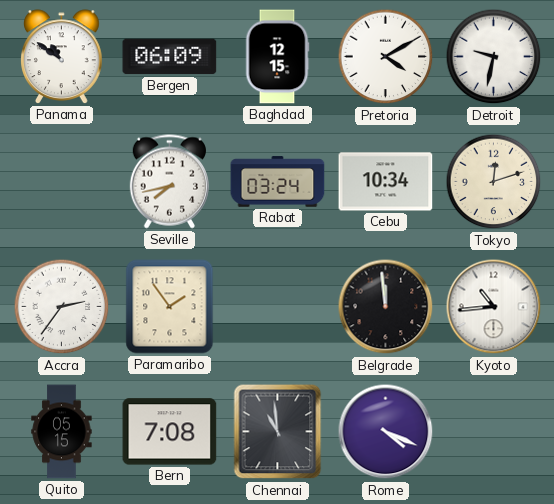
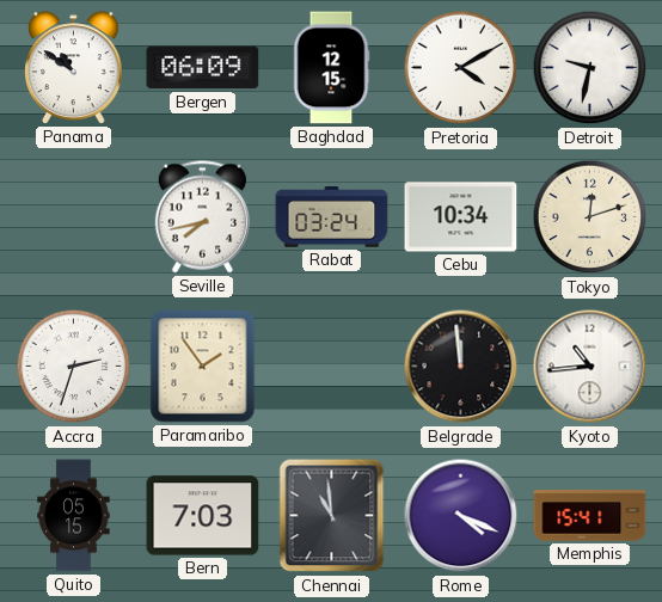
Accra: 2:36 -> 2:33
Bern: 7:08 -> 7:03
Memphis: none -> 15:41
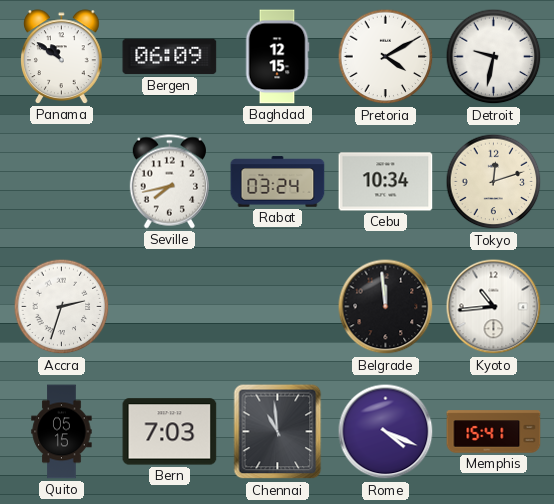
Paramaribo: 1:54 -> none
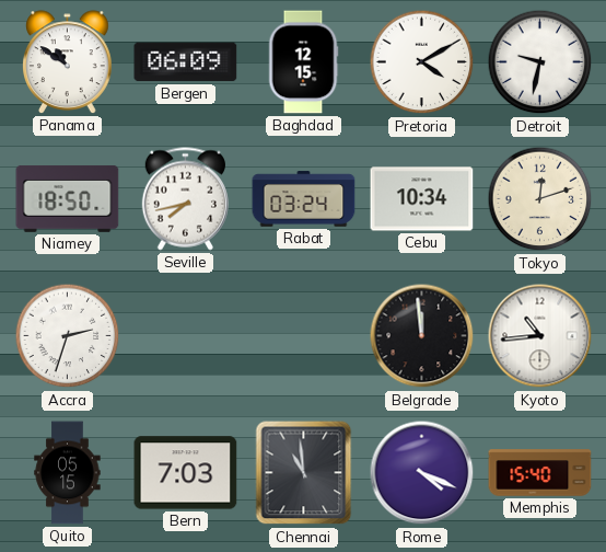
Niamey: none -> 18:50
Memphis: 15:41 -> 15:40
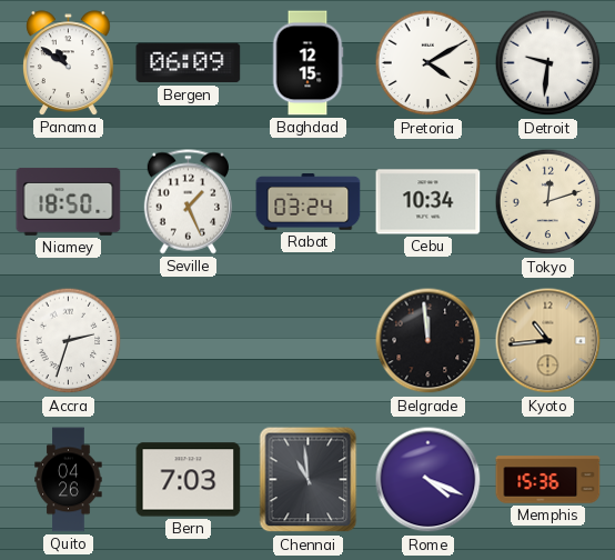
Detroit: 9:32 -> 9:31
Seville: 7:43 -> 1:26
Kyoto dial: white -> champagne
Quito: 05:15 -> 04:26
Memphis: 15:40 -> 15:36
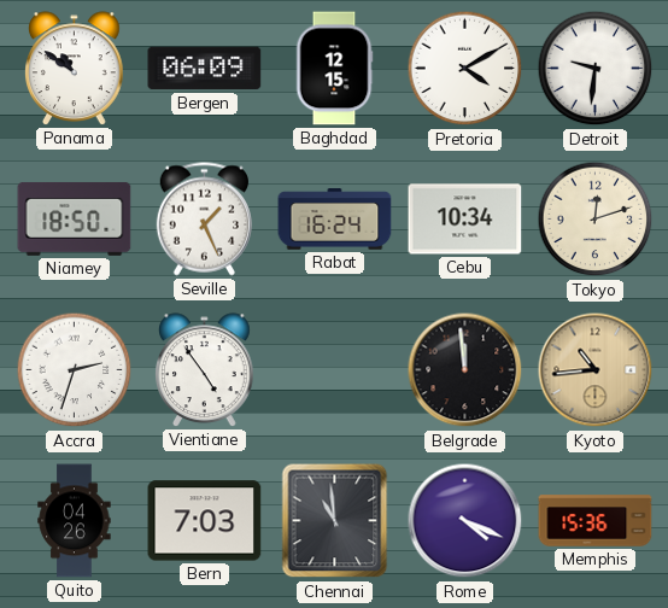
Rabat: 03:24 -> 16:24
Vientiane: none -> 4:54
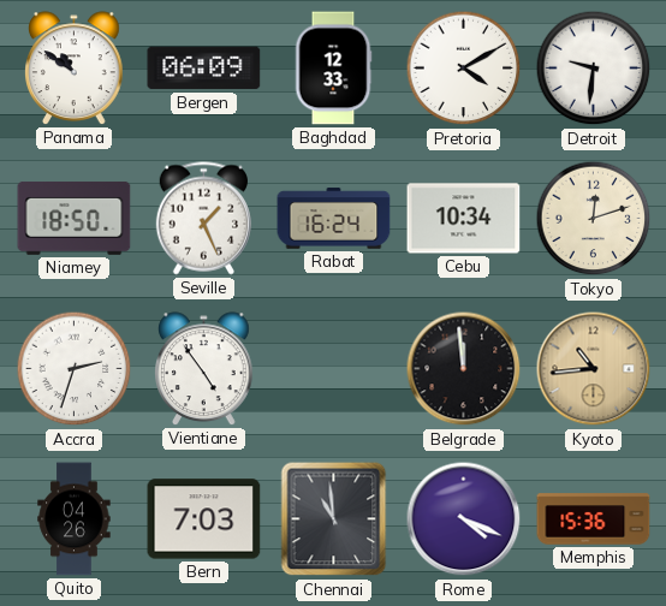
Baghdad: 12:15 -> 12:33
